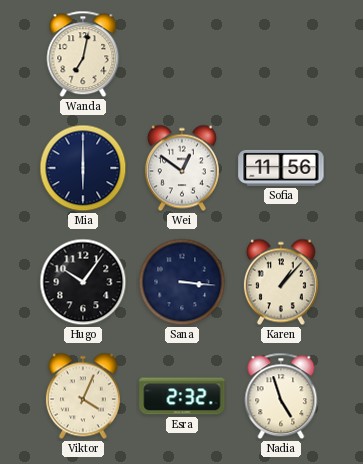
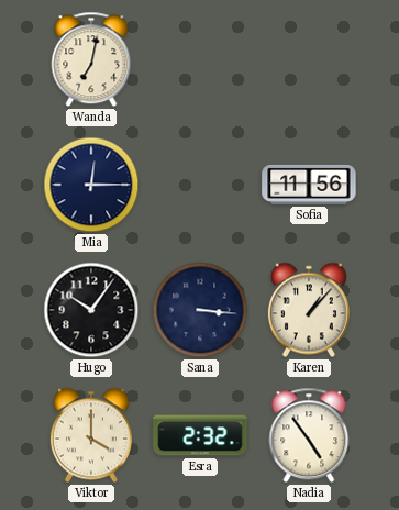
Mia: 6:00 -> 12:15
Wei: 12:51 -> none
Viktor: 4:04 -> 4:00
Nadia: 4:57 -> 4:54
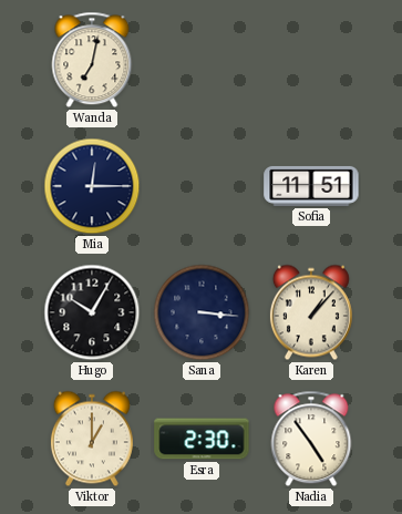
Sofia: 11:56 -> 11:51
Hugo: 10:06 -> 10:05
Viktor: 4:00 -> 1:00
Esra: 2:32 -> 2:30
